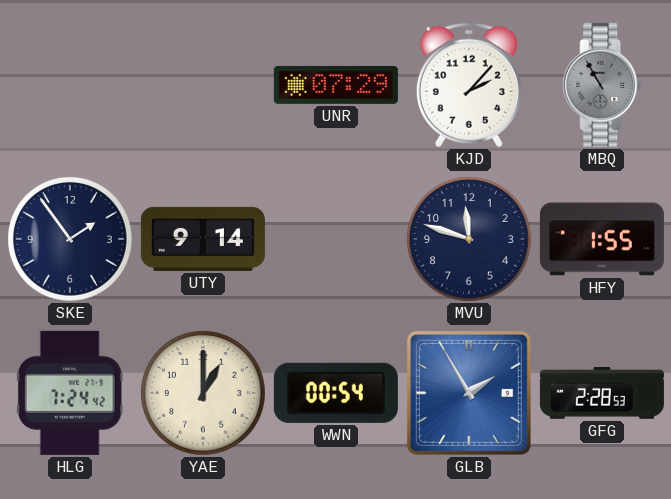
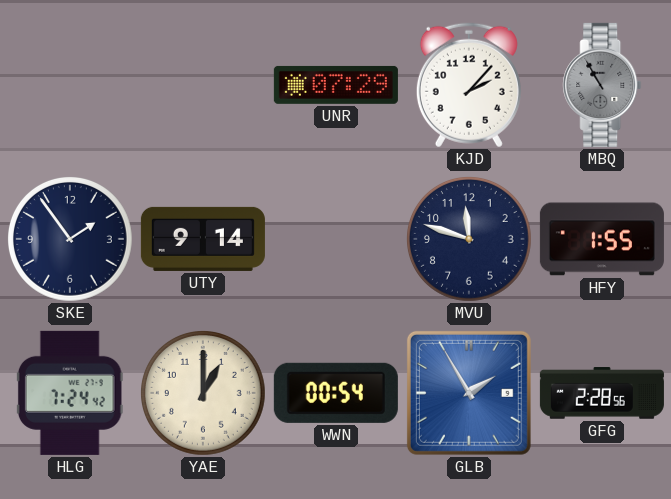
GFG: 2:28:53 -> 2:28:56
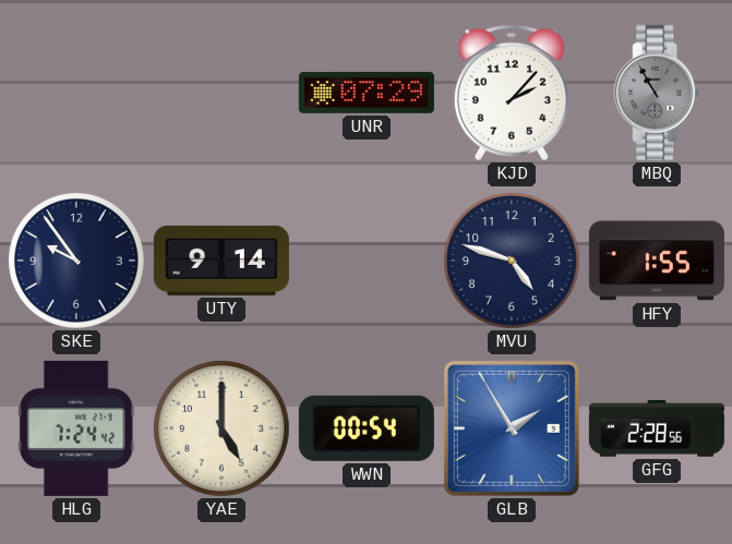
SKE: 1:54 -> 9:54
MVU: 11:48 -> 4:48
YAE: 1:00 -> 5:00
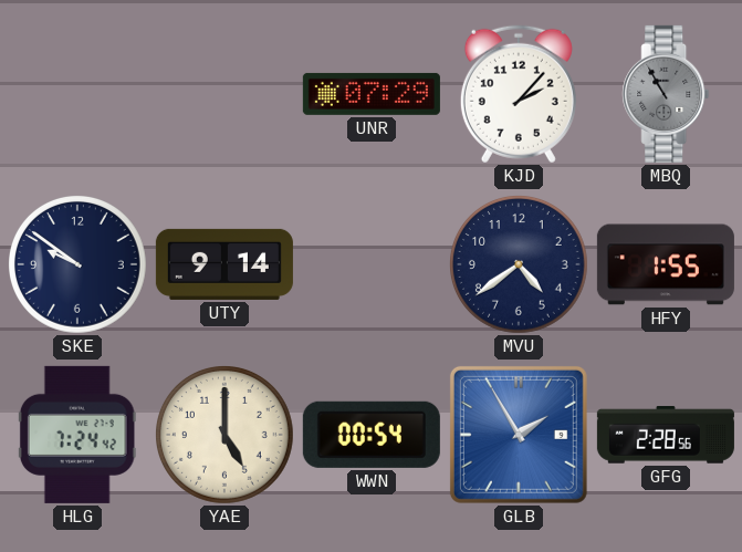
SKE: 9:54 -> 9:51
MVU: 4:48 -> 4:39
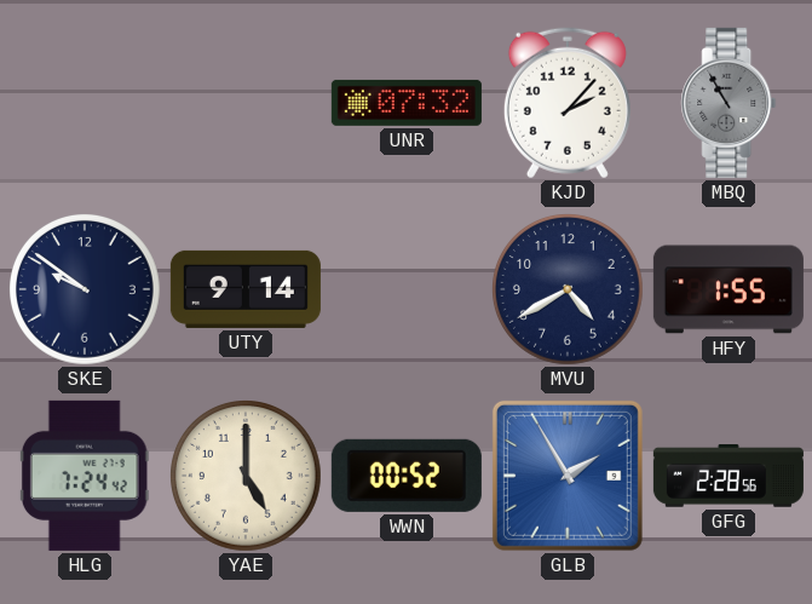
UNR: 07:29 -> 07:32
MVU: 4:39 -> 4:40
WWN: 00:54 -> 00:52
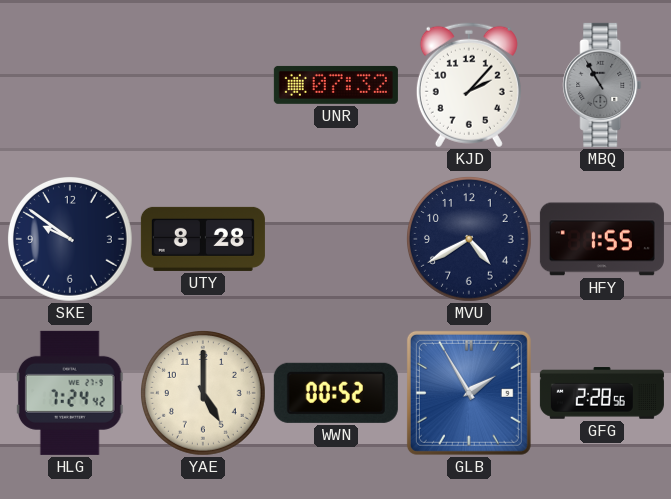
UTY: 9:14 -> 8:28
